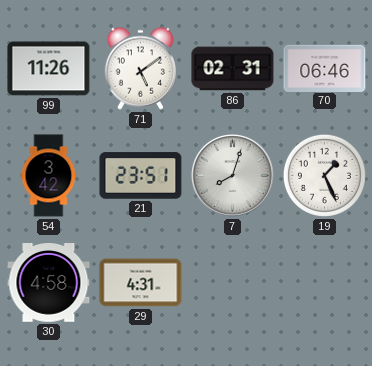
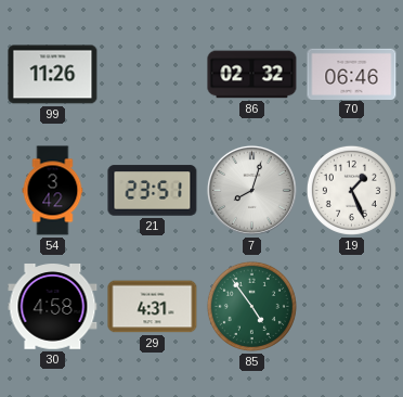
71: 5:09 -> none
86: 02:31 -> 02:32
85: none -> 4:54
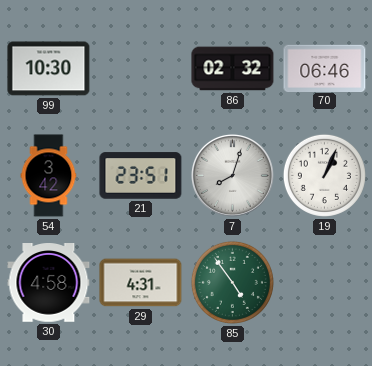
99: 11:26 -> 10:30
19: 1:26 -> 1:04
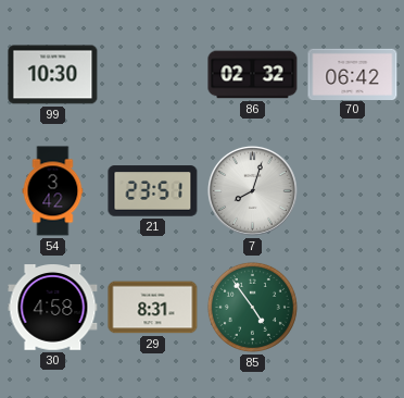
70: 06:46 -> 06:42
19: 1:04 -> none
29: 4:31 -> 8:31
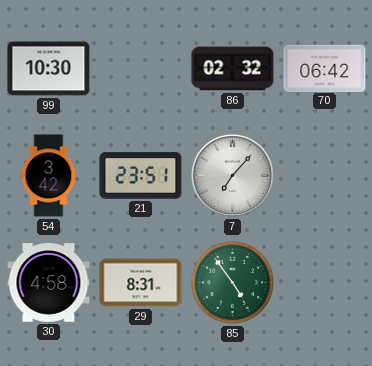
7: 8:03 -> 7:07
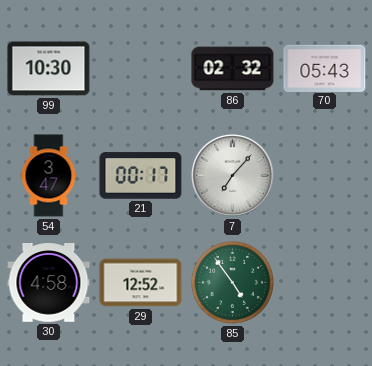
70: 06:42 -> 05:43
54: 3:42 -> 3:47
21: 23:51 -> 00:17
29: 8:31 -> 12:52
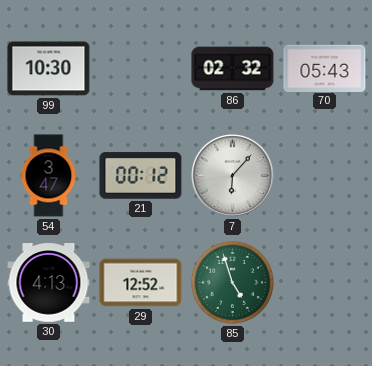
21: 00:17 -> 00:12
7: 7:07 -> 6:07
30: 4:58 -> 4:13
85: 4:54 -> 4:57
